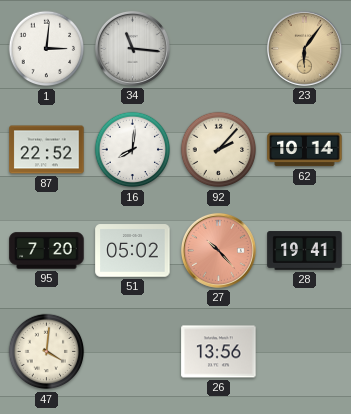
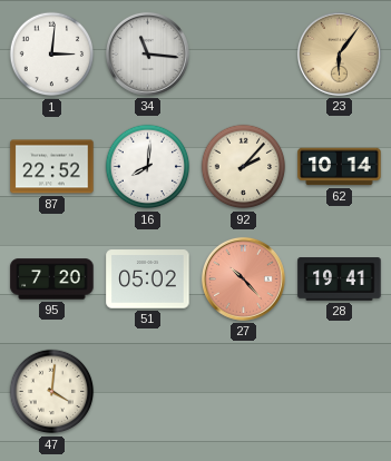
26: 13:56 -> none
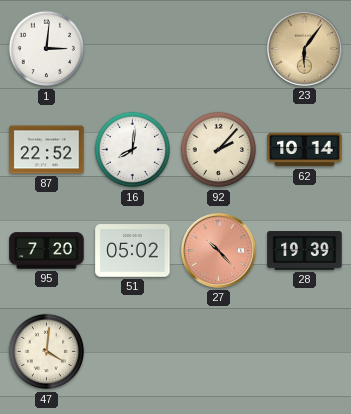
34: 11:16 -> none
28: 19:41 -> 19:39
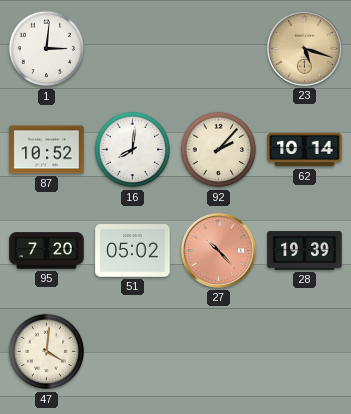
23: 6:06 -> 5:18
87: 22:52 -> 10:52
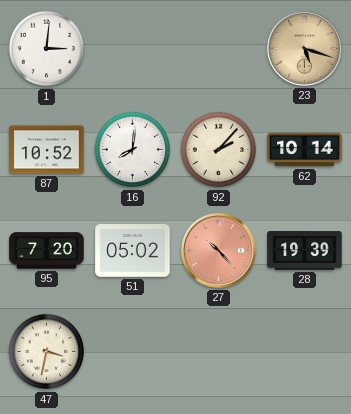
47: 4:01 -> 3:32
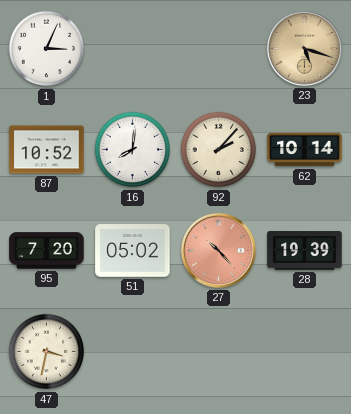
1: 3:01 -> 3:04
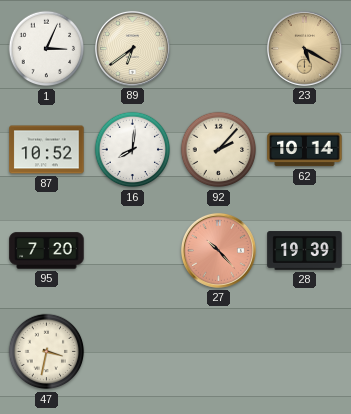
89: none -> 6:39
23: 5:18 -> 5:20
51: 05:02 -> none
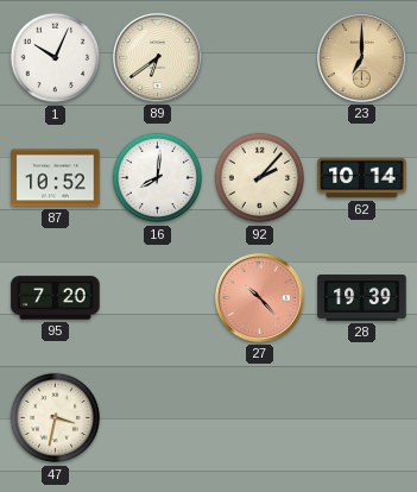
1: 3:04 -> 10:04
23: 5:20 -> 7:00
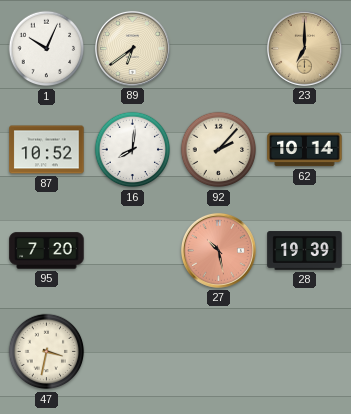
27: 10:23 -> 10:28
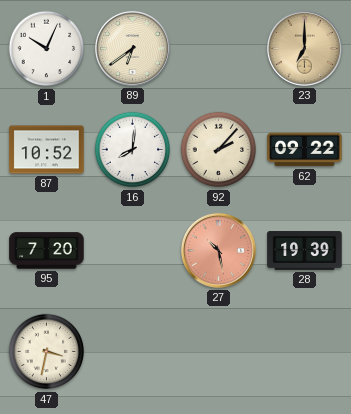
62: 10:14 -> 09:22
